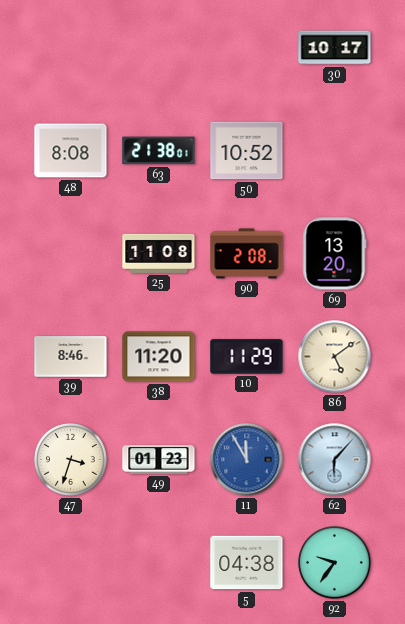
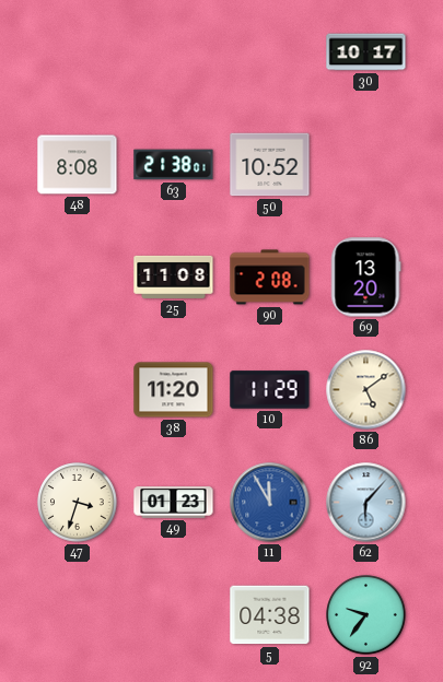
39: 8:46 -> none
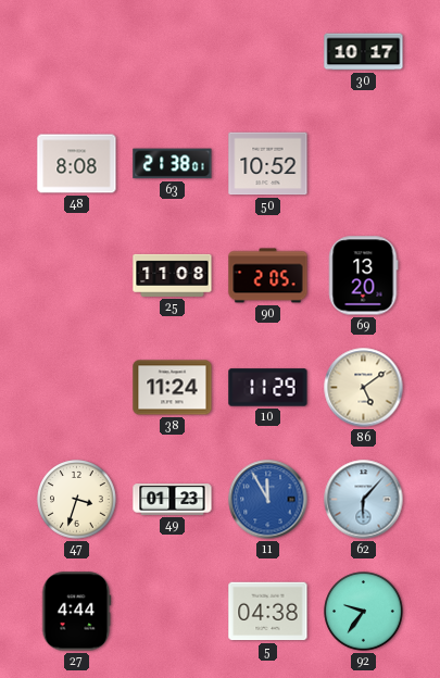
90: 2:08 -> 2:05
38: 11:20 -> 11:24
27: none -> 4:44
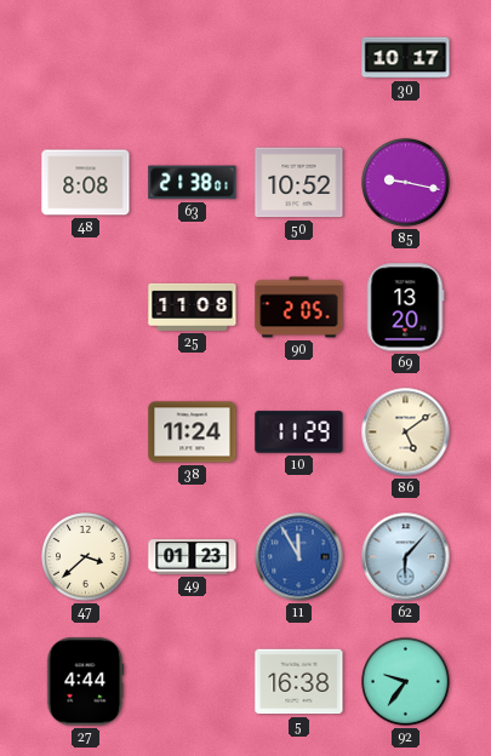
85: none -> 9:17
47: 3:33 -> 3:38
5: 04:38 -> 16:38
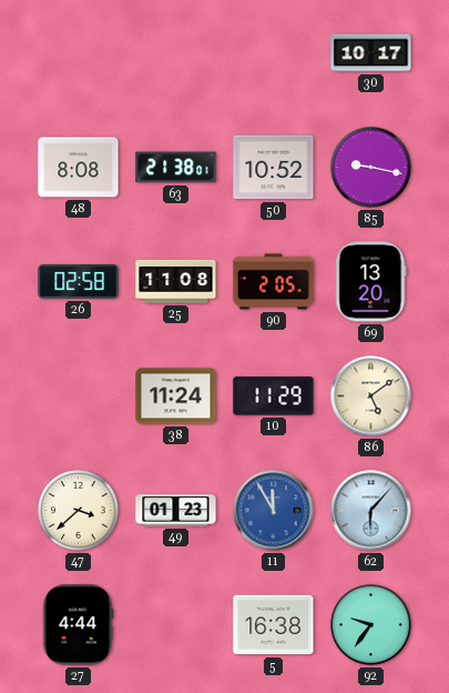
26: none -> 02:58
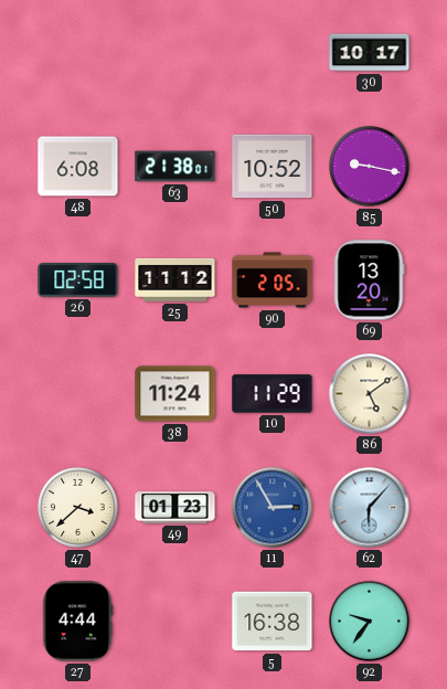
48: 8:08 -> 6:08
25: 11:08 -> 11:12
11: 11:55 -> 2:55
